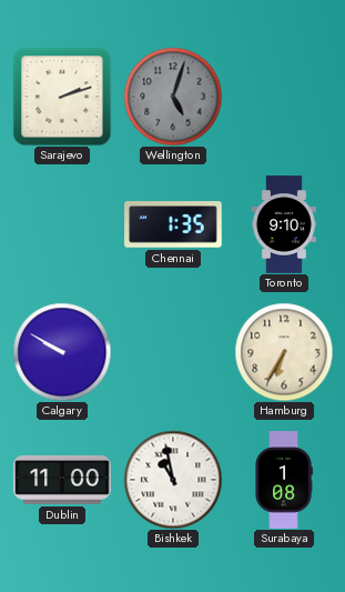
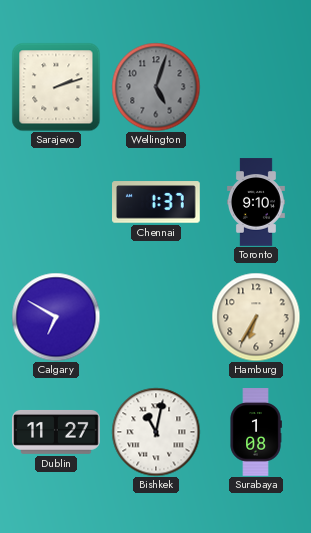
Chennai: 1:35 -> 1:37
Calgary: 9:50 -> 6:50
Dublin: 11:00 -> 11:27
Bishkek: 10:58 -> 11:02
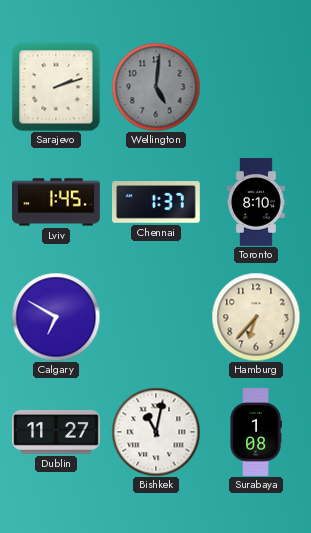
Wellington: 5:03 -> 5:01
Lviv: none -> 1:45
Toronto: 9:10 -> 8:10
Hamburg: 6:35 -> 6:37
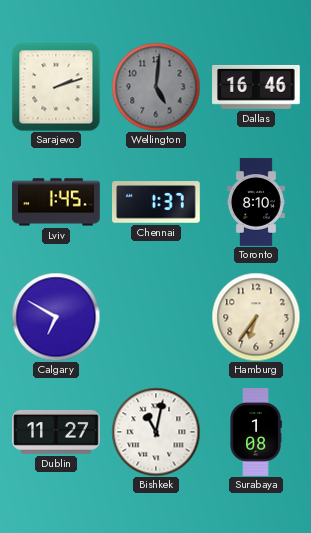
Dallas: none -> 16:46
Hamburg: 6:37 -> 6:36
